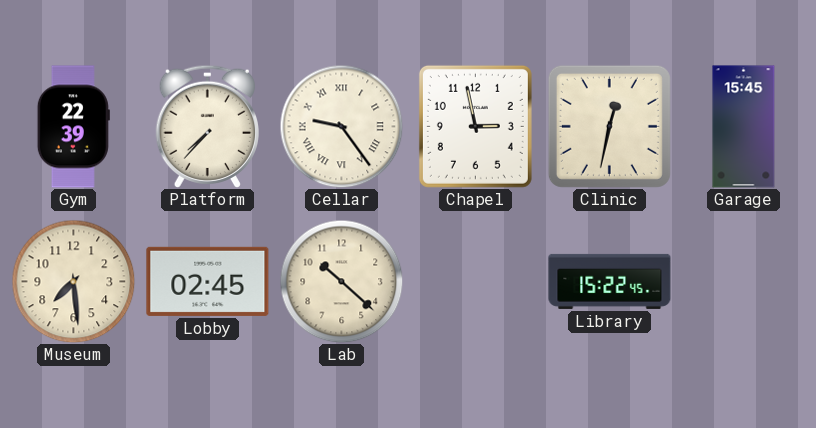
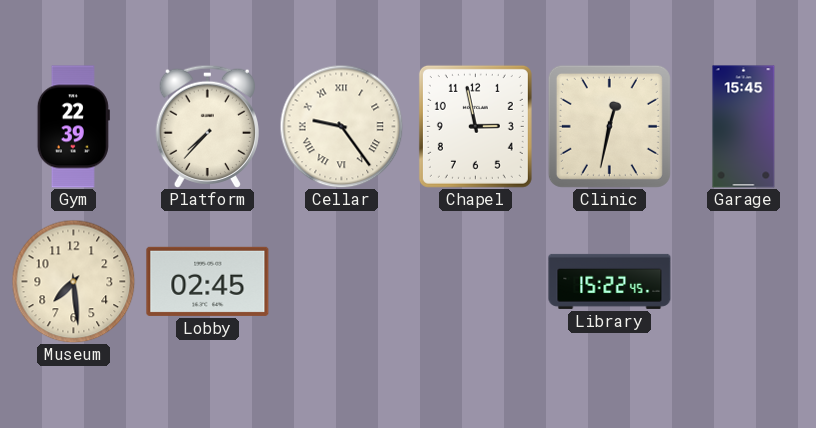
Lab: 10:22 -> none
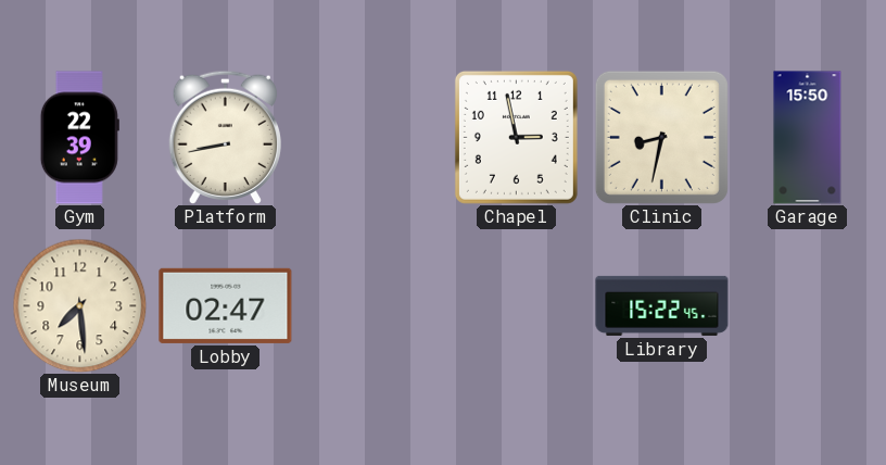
Platform: 7:37 -> 8:43
Cellar: 9:24 -> none
Clinic: 12:32 -> 8:32
Garage: 15:45 -> 15:50
Lobby: 02:45 -> 02:47
